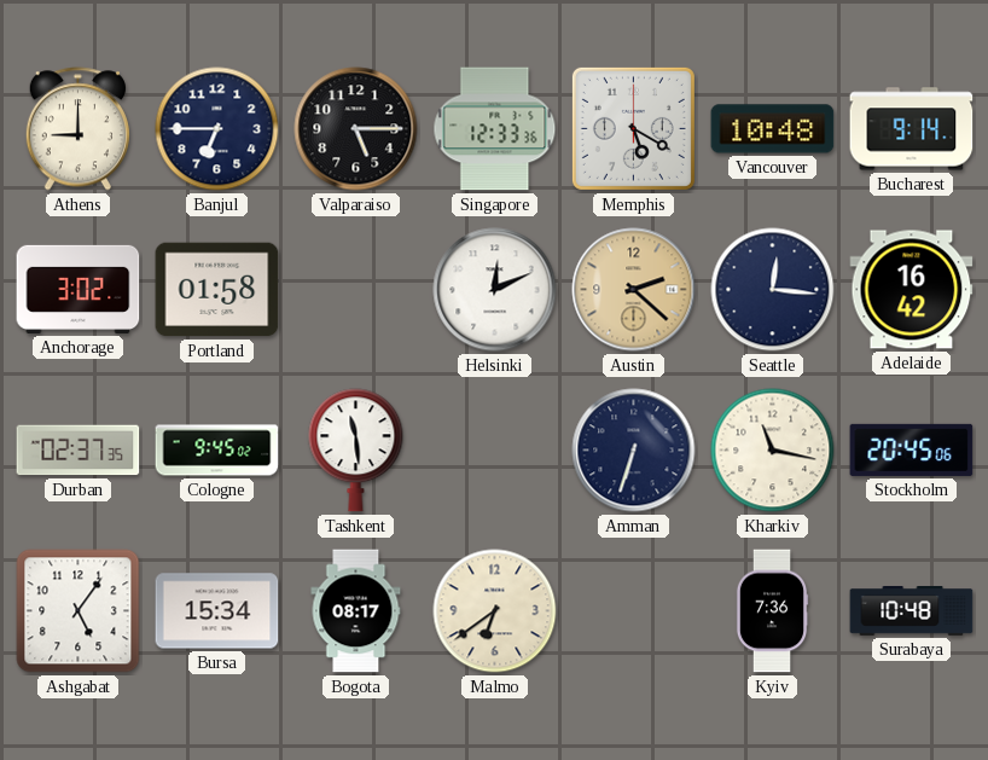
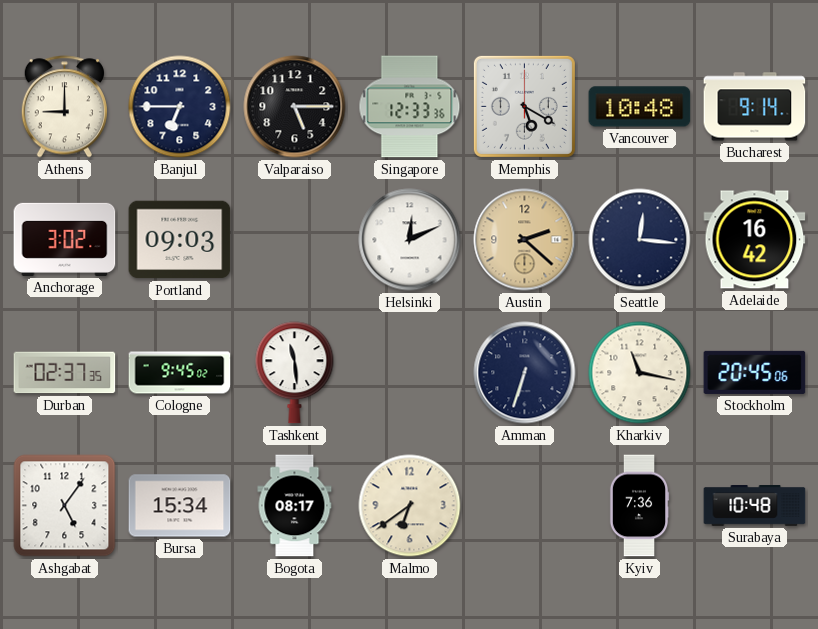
Portland: 01:58 -> 09:03
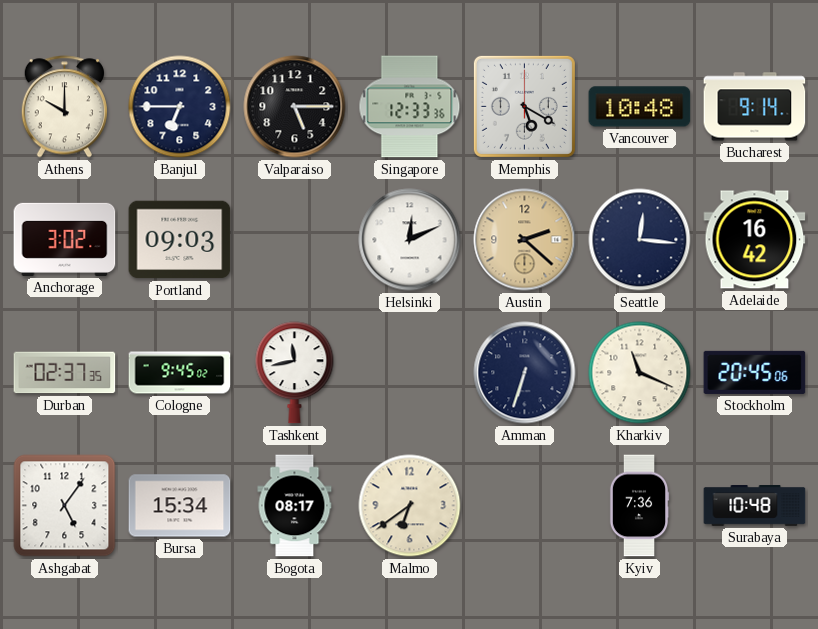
Athens: 9:00 -> 10:00
Tashkent: 11:29 -> 11:43
Kharkiv: 11:17 -> 11:19
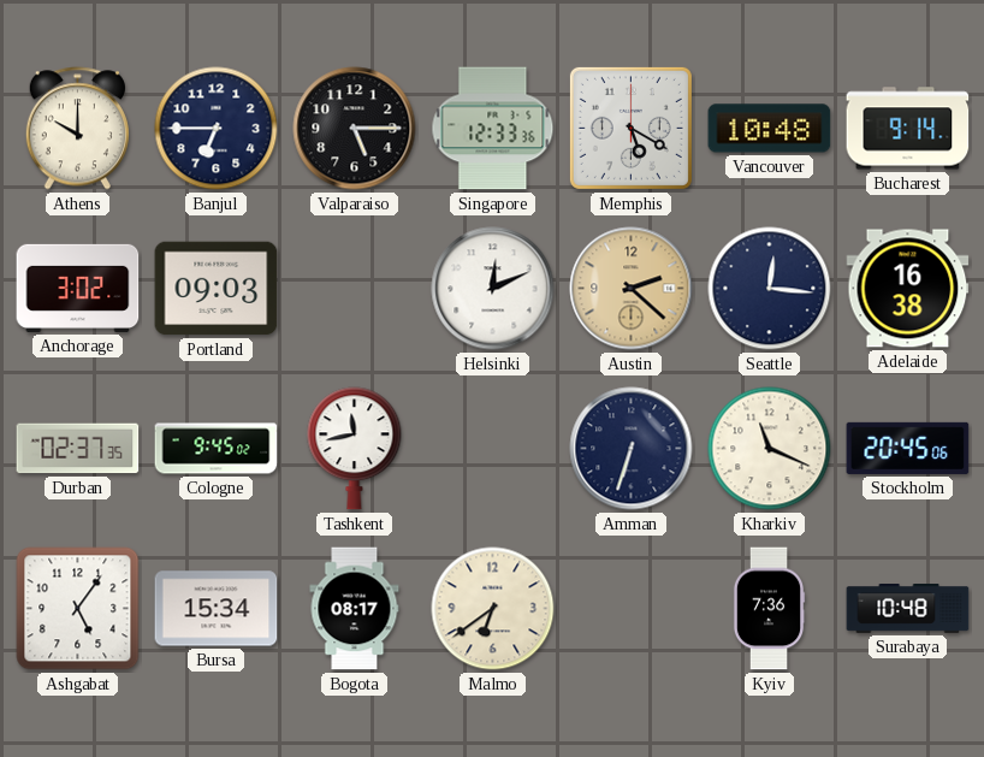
Adelaide: 16:42 -> 16:38
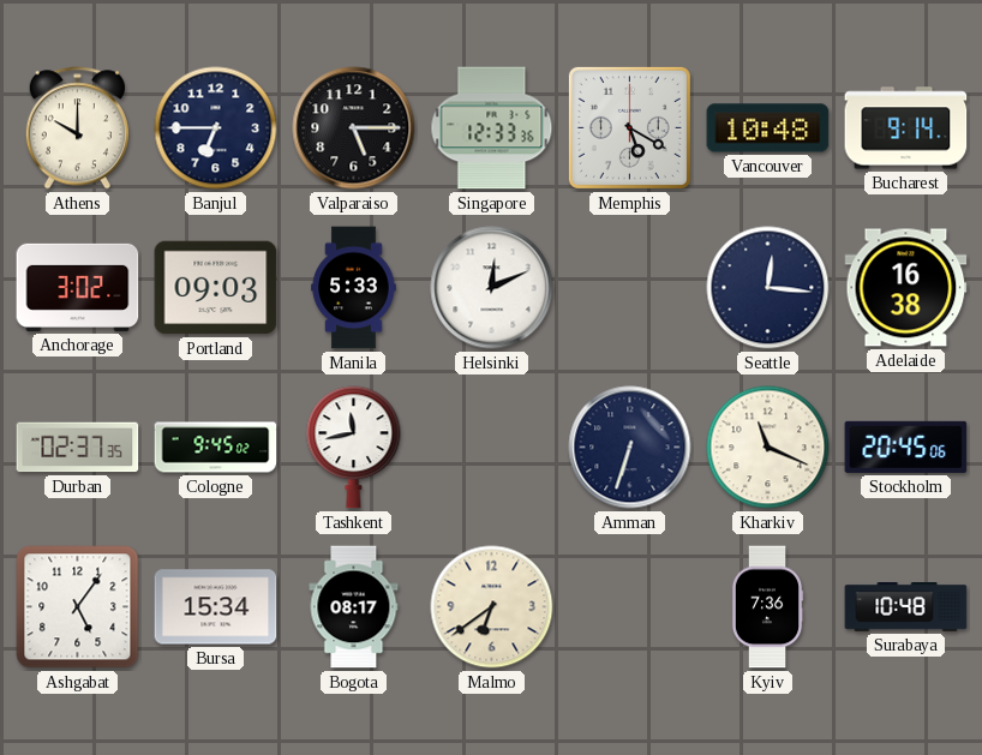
Manila: none -> 5:33
Austin: 2:22 -> none
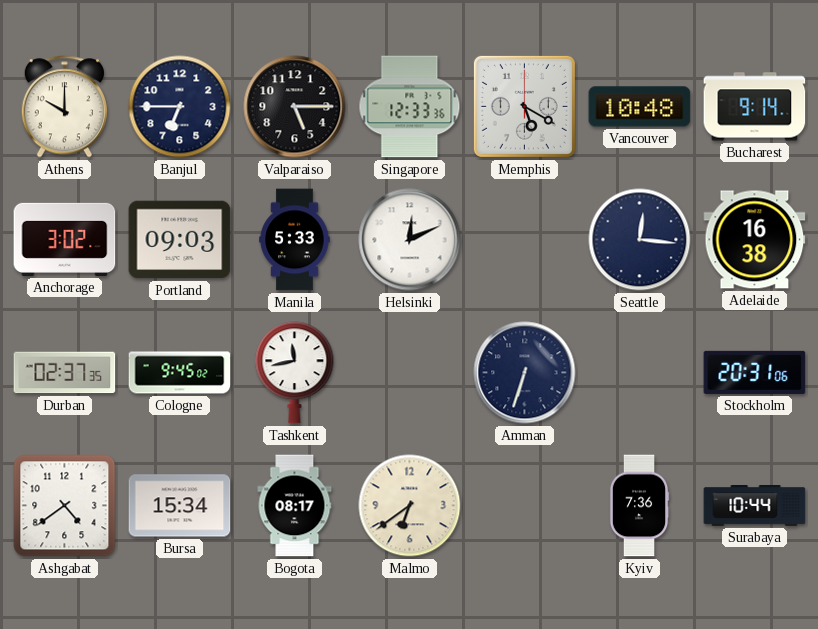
Kharkiv: 11:19 -> none
Stockholm: 20:45 -> 20:31
Ashgabat: 5:06 -> 4:39
Surabaya: 10:48 -> 10:44
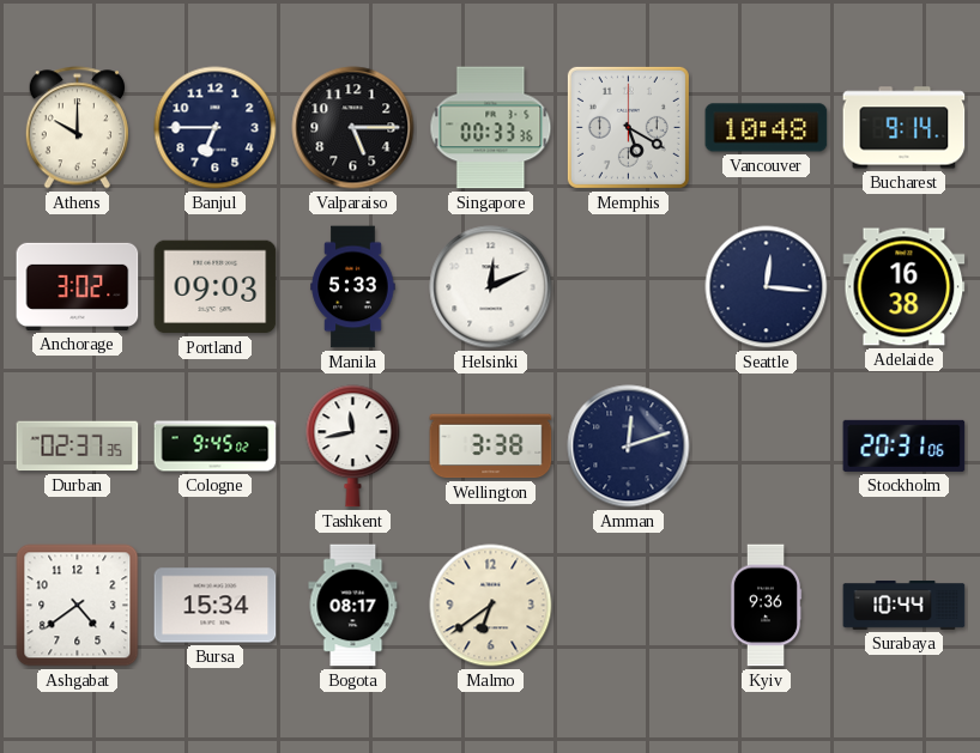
Singapore: 12:33 -> 00:33
Wellington: none -> 3:38
Amman: 6:33 -> 12:12
Kyiv: 7:36 -> 9:36
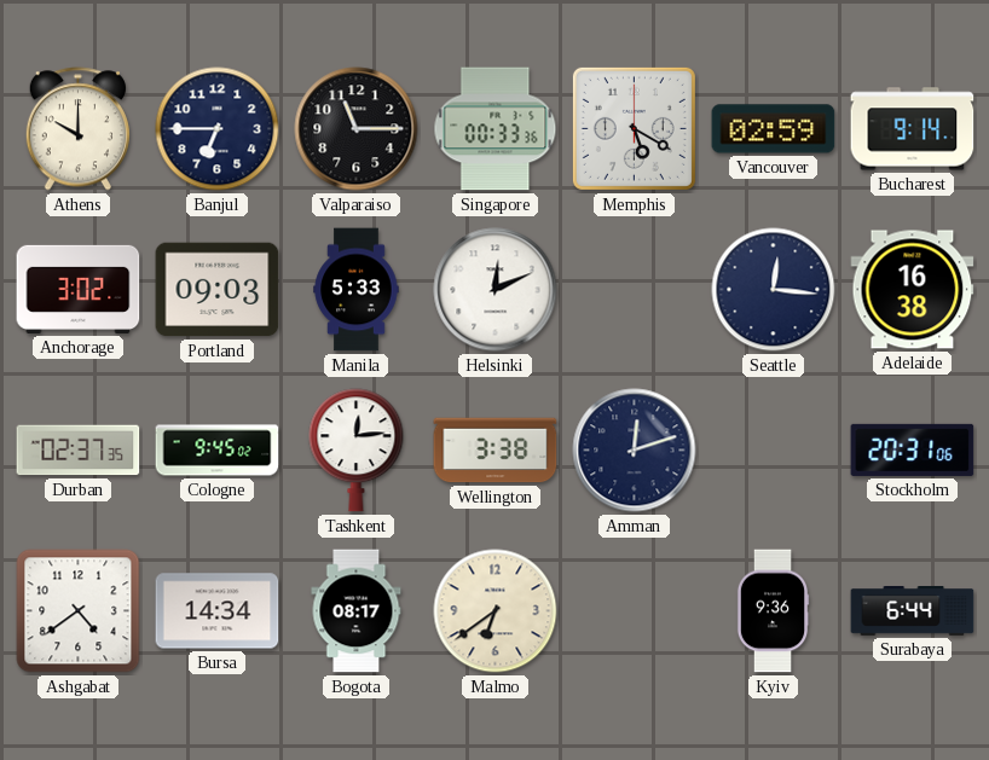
Valparaiso: 5:15 -> 11:15
Vancouver: 10:48 -> 02:59
Tashkent: 11:43 -> 12:14
Bursa: 15:34 -> 14:34
Surabaya: 10:44 -> 6:44
